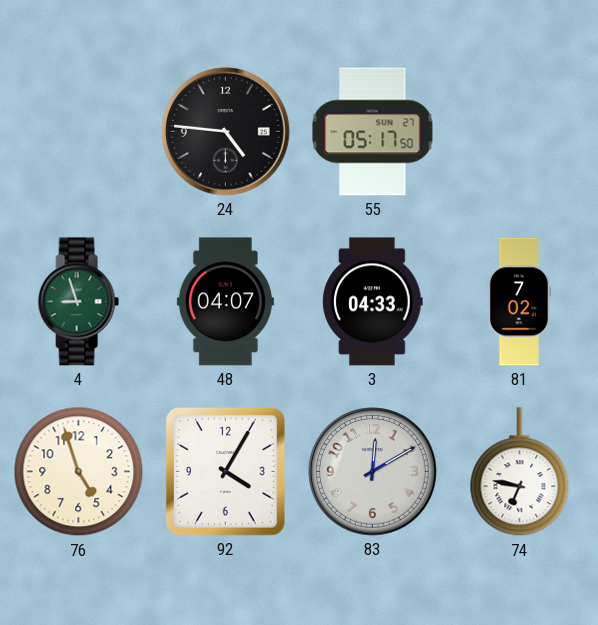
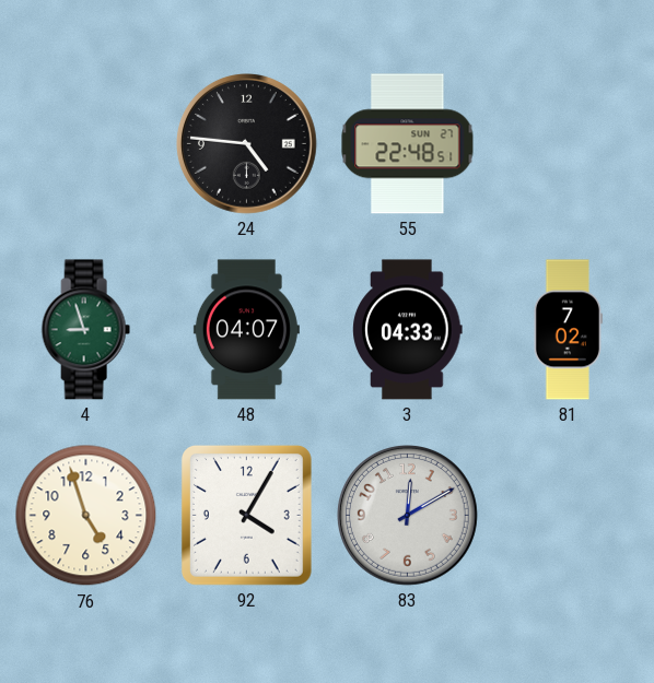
55: 05:17 -> 22:48
74: 6:47 -> none
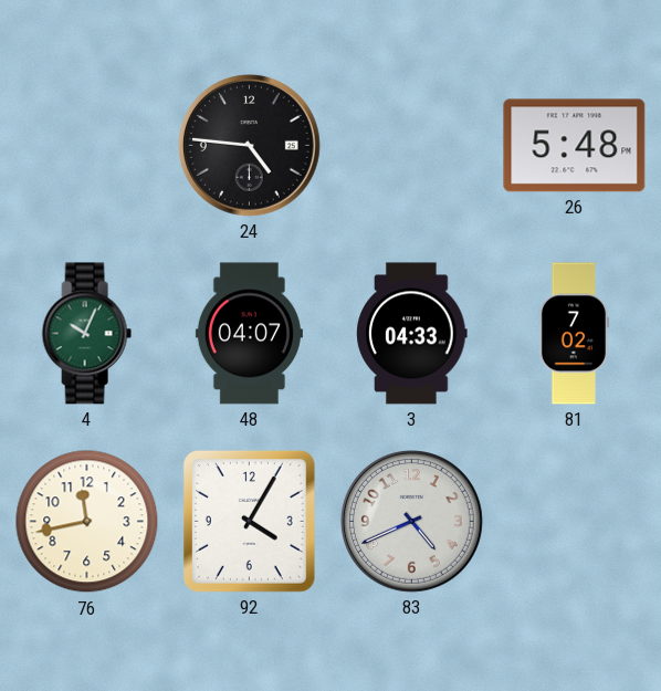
55: 22:48 -> none
26: none -> 5:48
4: 8:57 -> 10:04
76: 4:57 -> 11:43
83: 12:10 -> 4:41
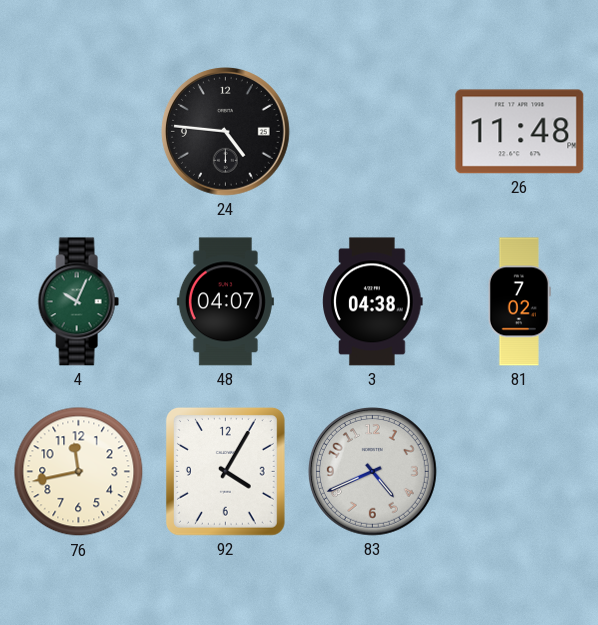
26: 5:48 -> 11:48
3: 04:33 -> 04:38
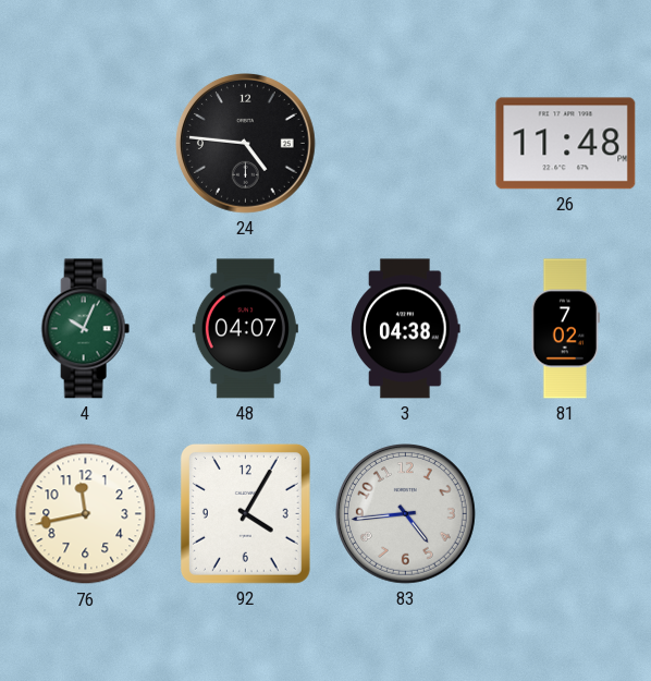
83: 4:41 -> 4:44
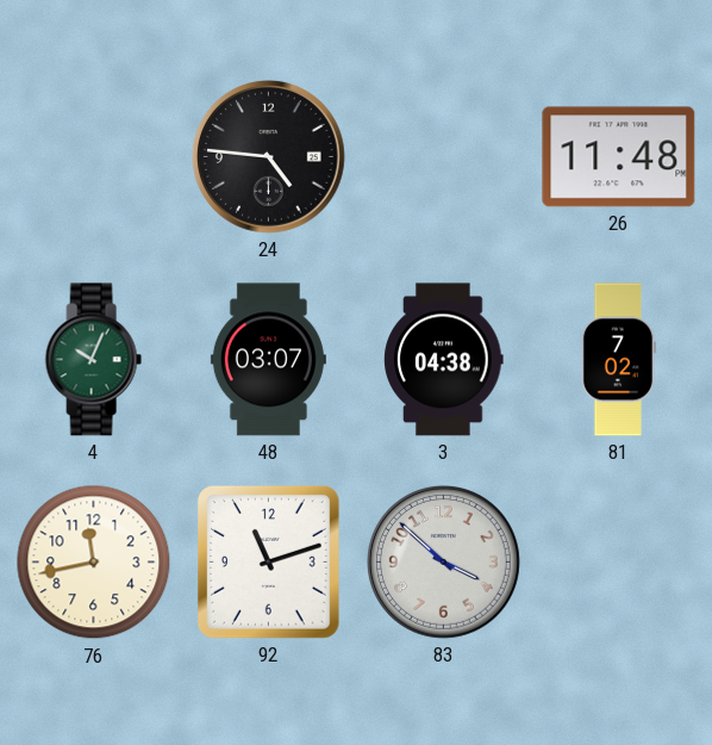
48: 04:07 -> 03:07
92: 4:05 -> 11:12
83: 4:44 -> 3:52
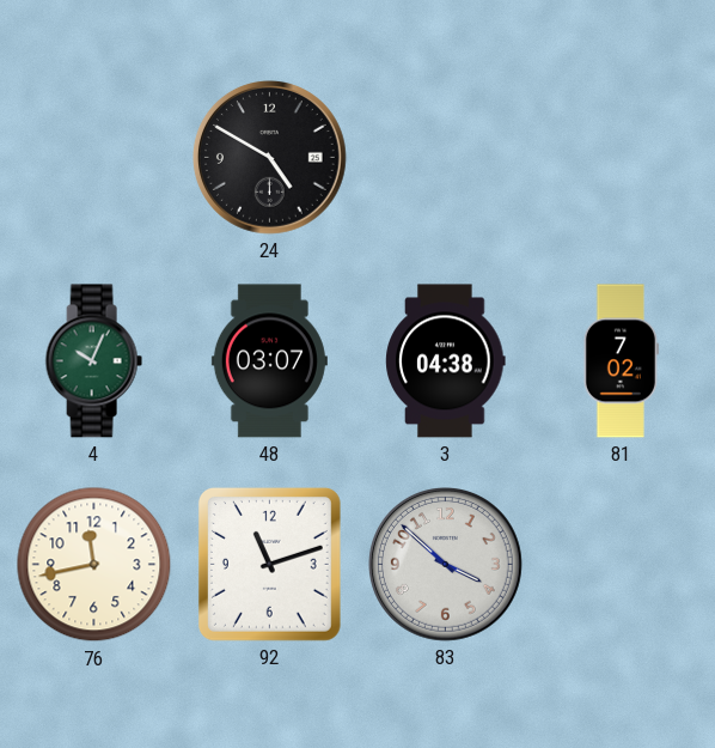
24: 4:46 -> 4:50
26: 11:48 -> none
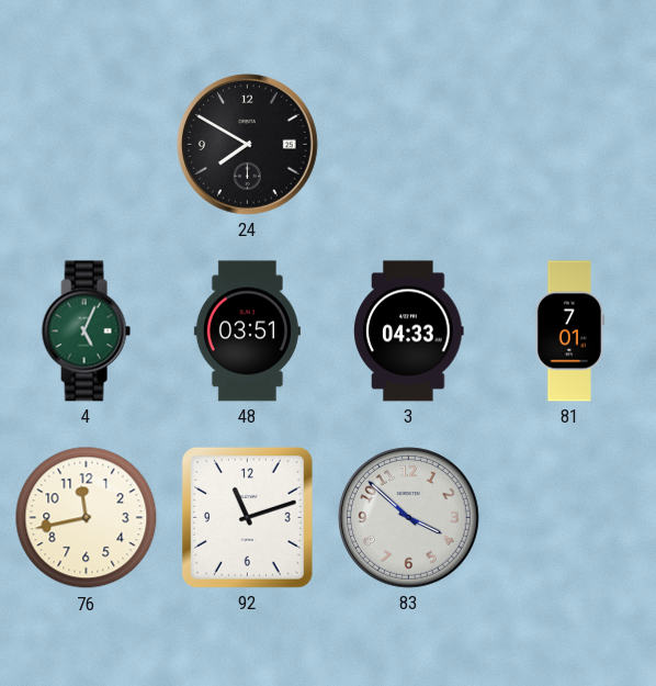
24: 4:50 -> 7:50
4: 10:04 -> 5:04
48: 03:07 -> 03:51
3: 04:38 -> 04:33
81: 7:02 -> 7:01
